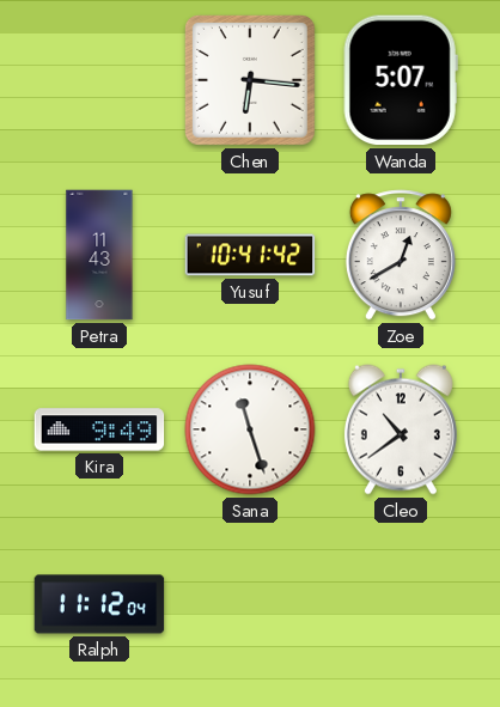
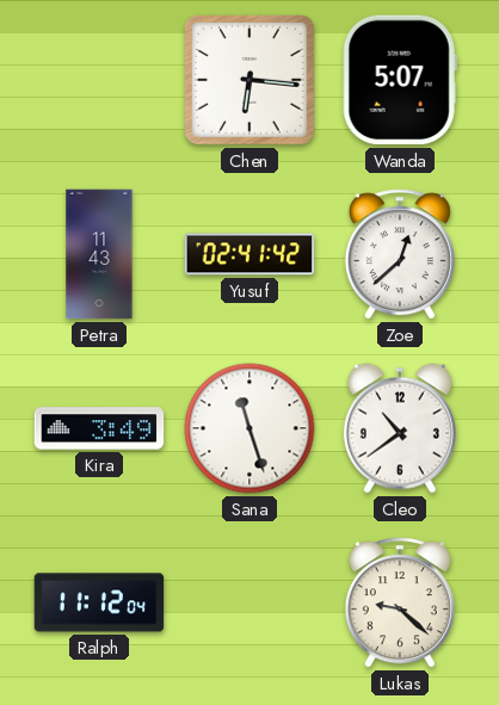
Yusuf: 10:41 -> 02:41
Zoe: 12:40 -> 12:38
Kira: 9:49 -> 3:49
Lukas: none -> 9:22
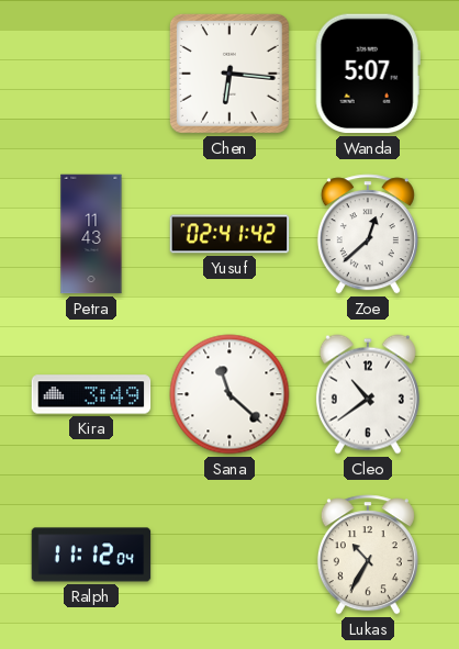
Sana: 11:27 -> 11:22
Lukas: 9:22 -> 10:35
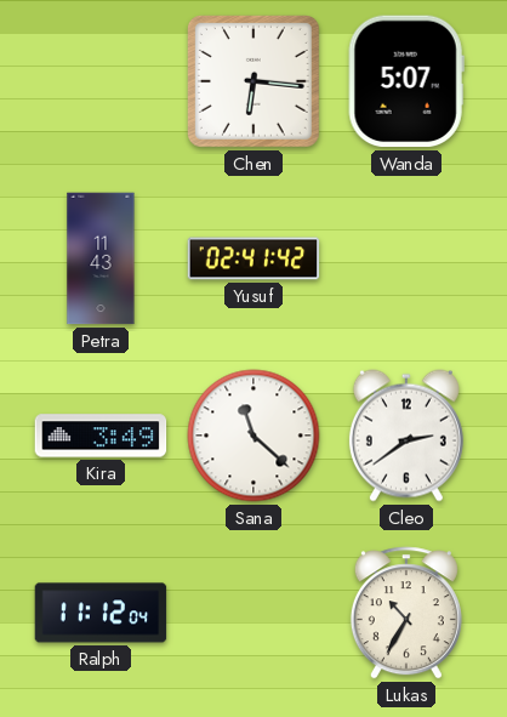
Zoe: 12:38 -> none
Cleo: 10:39 -> 2:39
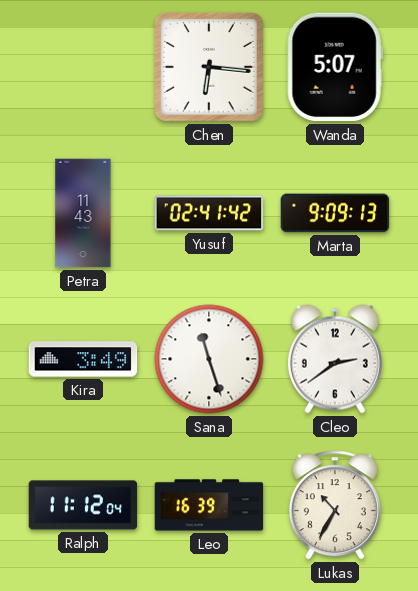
Marta: none -> 9:09
Sana: 11:22 -> 11:27
Leo: none -> 16:39
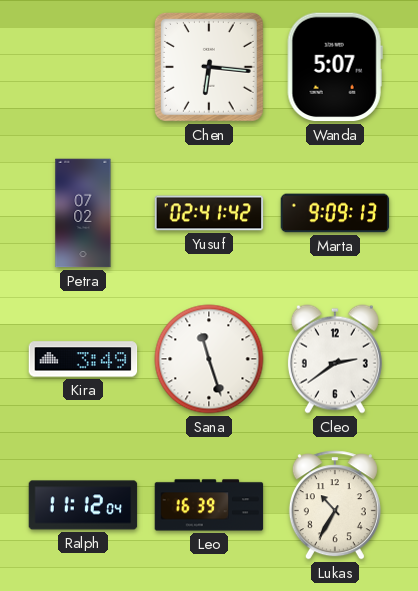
Petra: 11:43 -> 07:02
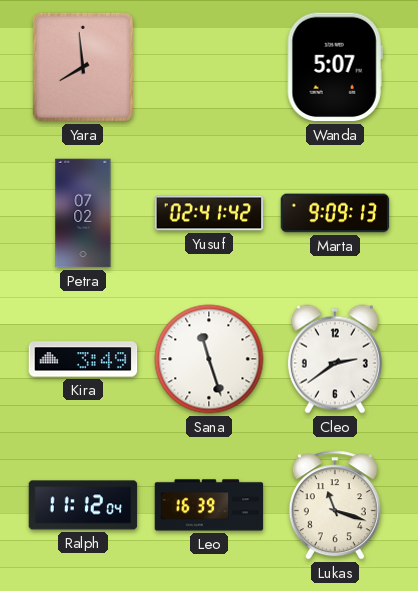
Yara: none -> 7:59
Chen: 6:16 -> none
Lukas: 10:35 -> 11:18
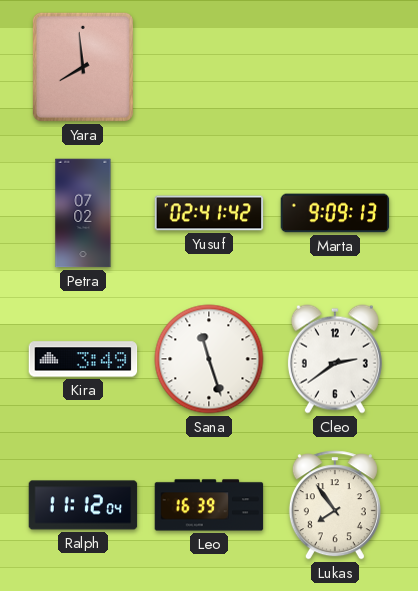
Wanda: 5:07 -> none
Lukas: 11:18 -> 7:54
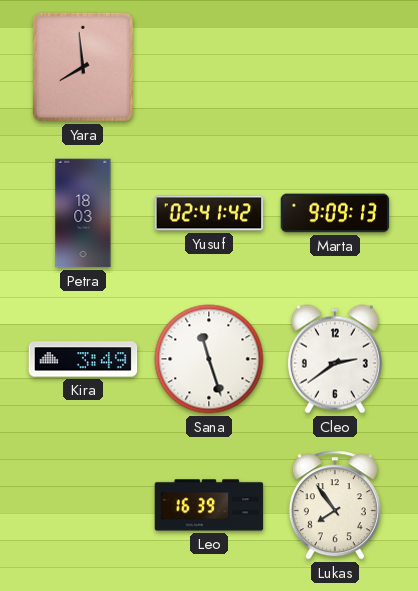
Petra: 07:02 -> 18:03
Ralph: 11:12 -> none
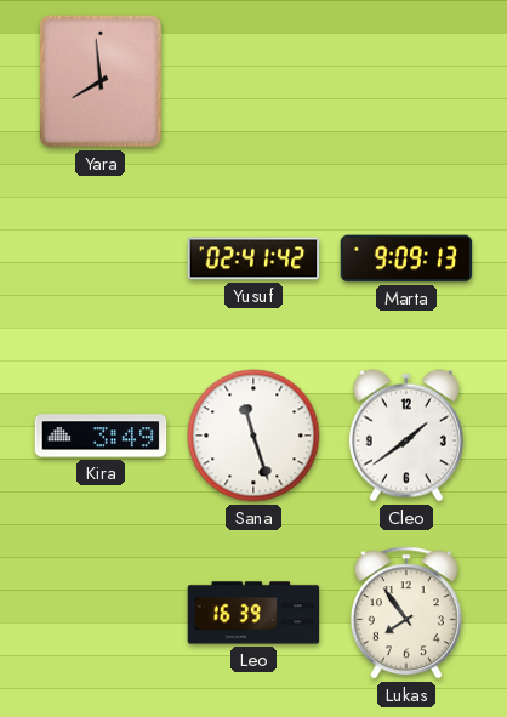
Petra: 18:03 -> none
Cleo: 2:39 -> 1:39
